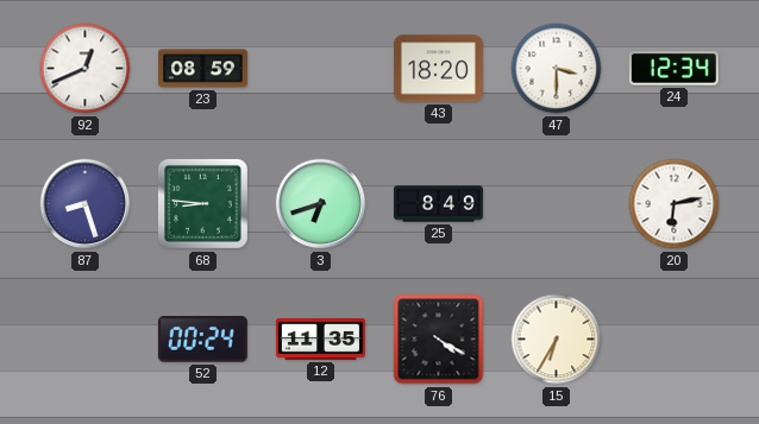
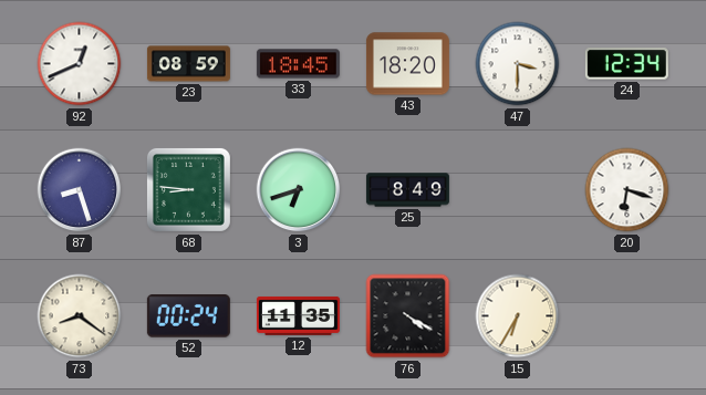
33: none -> 18:45
20: 6:13 -> 6:18
73: none -> 8:21
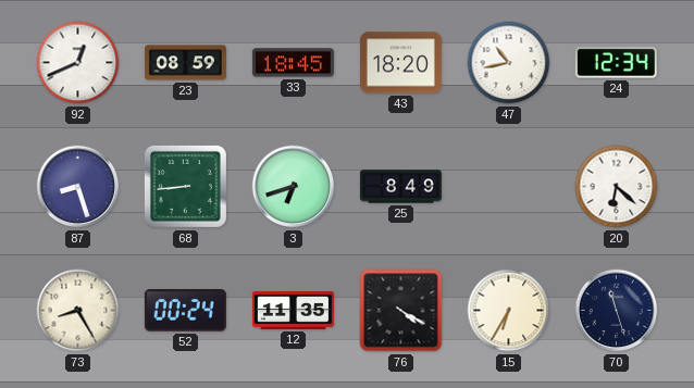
47: 3:30 -> 10:43
68: 8:46 -> 8:44
20: 6:18 -> 6:22
73: 8:21 -> 8:25
70: none -> 11:27
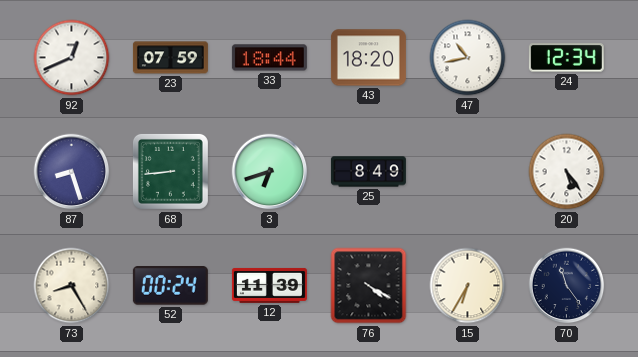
23: 08:59 -> 07:59
33: 18:45 -> 18:44
20: 6:22 -> 5:24
12: 11:35 -> 11:39
70: 11:27 -> 11:24
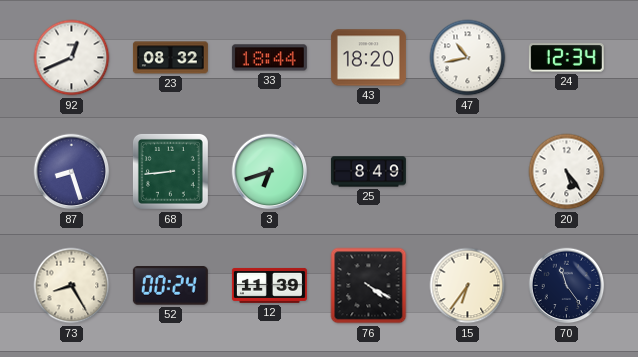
23: 07:59 -> 08:32
15: 6:35 -> 6:36
